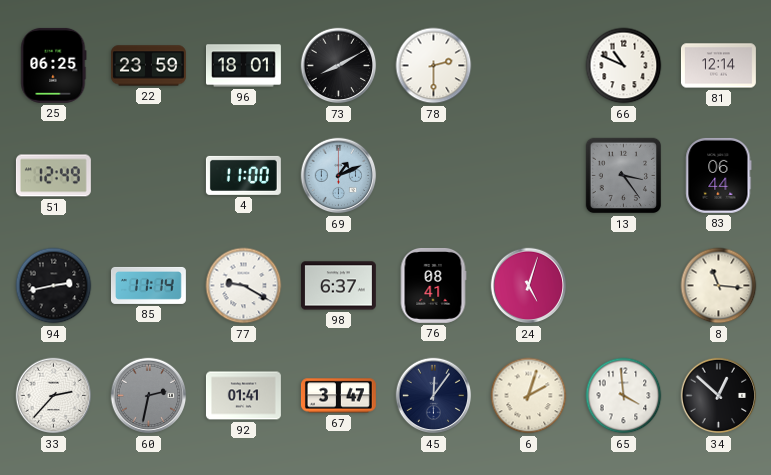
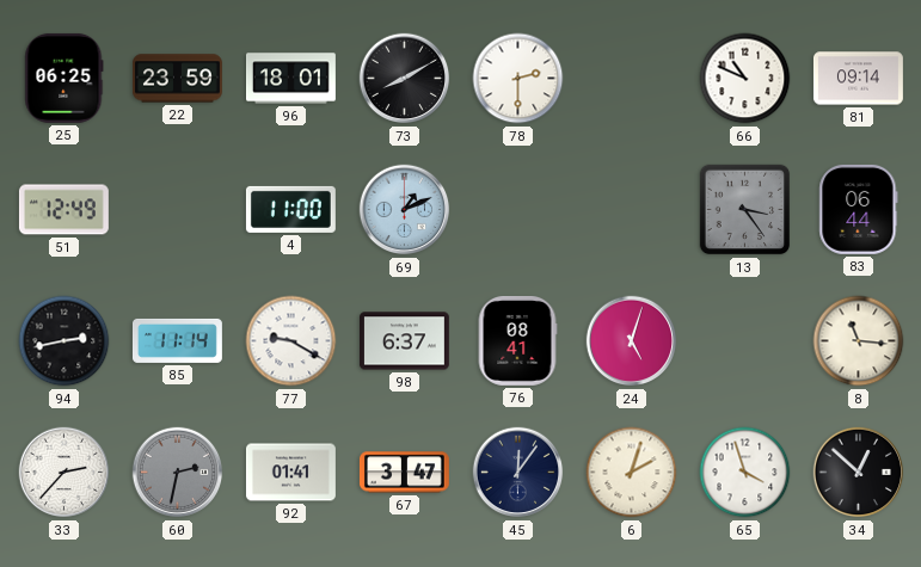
81: 12:14 -> 09:14
65: 3:59 -> 3:57
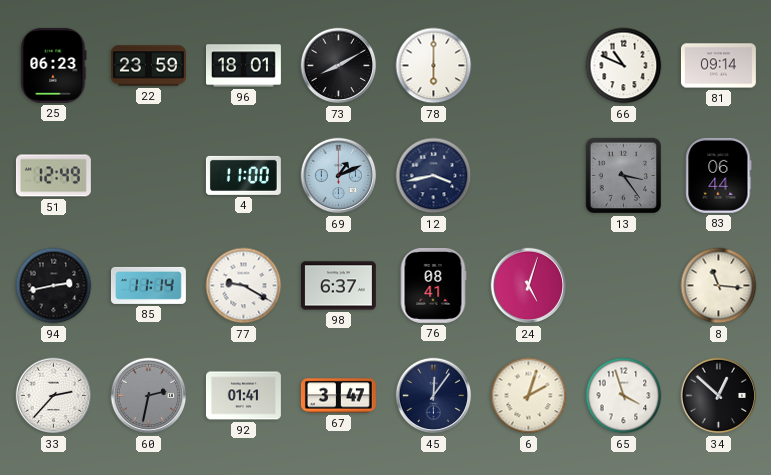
25: 06:25 -> 06:23
78: 2:30 -> 6:00
12: none -> 3:43
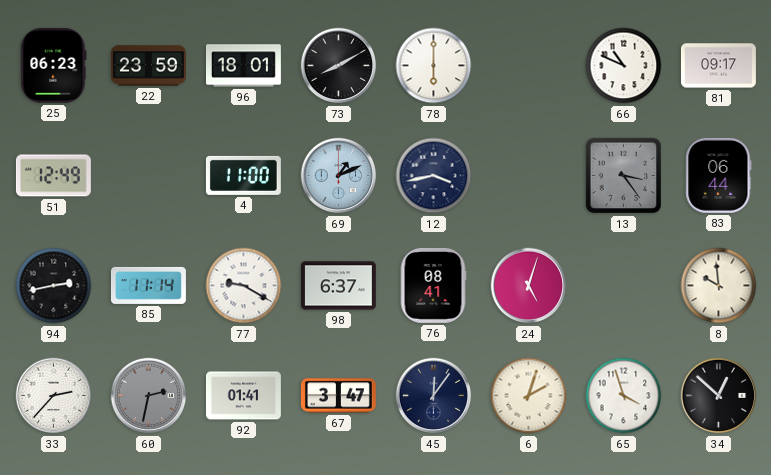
81: 09:14 -> 09:17
8: 11:16 -> 9:59
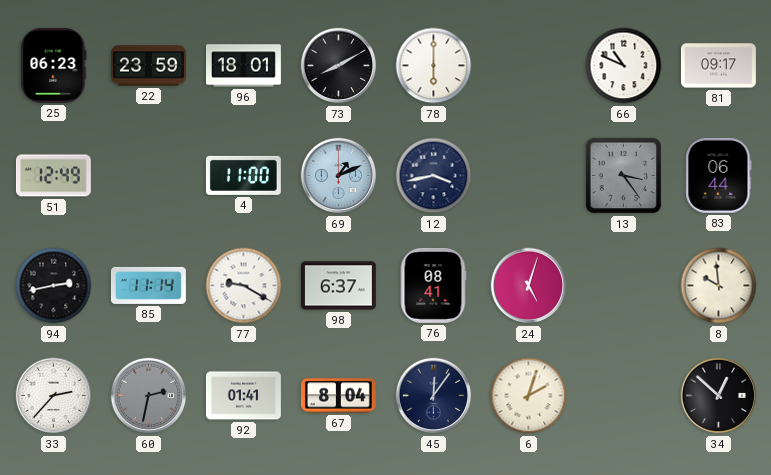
67: 3:47 -> 8:04
65: 3:57 -> none
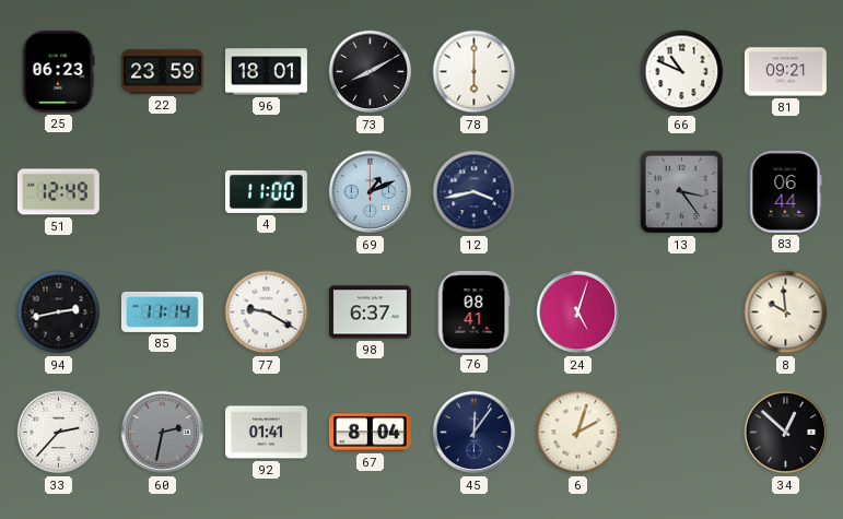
81: 09:17 -> 09:21
